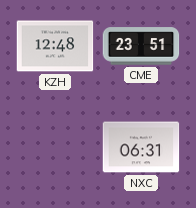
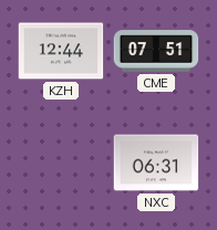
KZH: 12:48 -> 12:44
CME: 23:51 -> 07:51
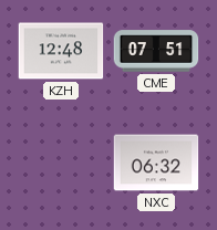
KZH: 12:44 -> 12:48
NXC: 06:31 -> 06:32
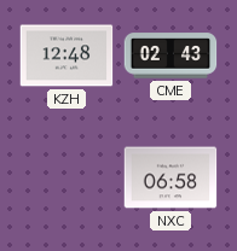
CME: 07:51 -> 02:43
NXC: 06:32 -> 06:58
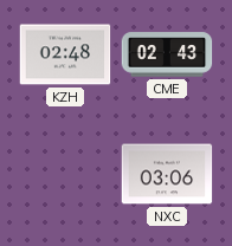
KZH: 12:48 -> 02:48
NXC: 06:58 -> 03:06
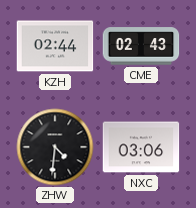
KZH: 02:48 -> 02:44
ZHW: none -> 4:31
